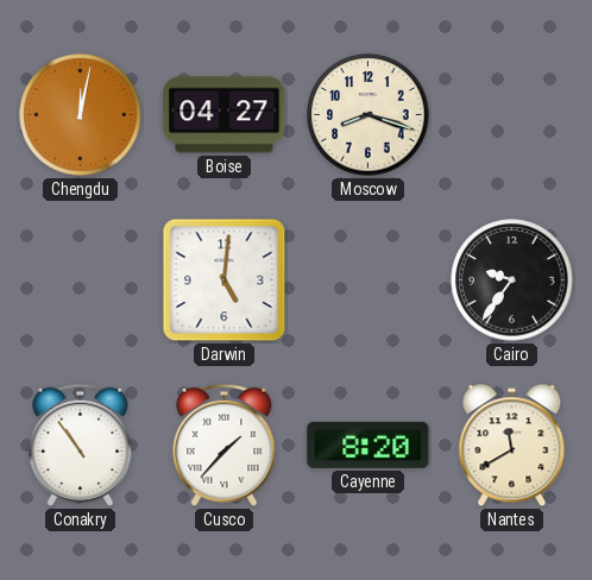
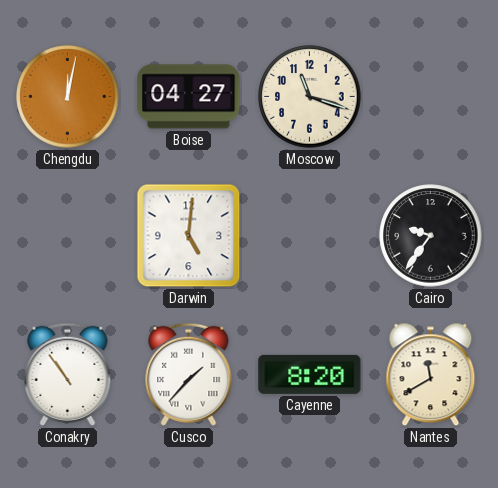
Moscow: 8:18 -> 11:18
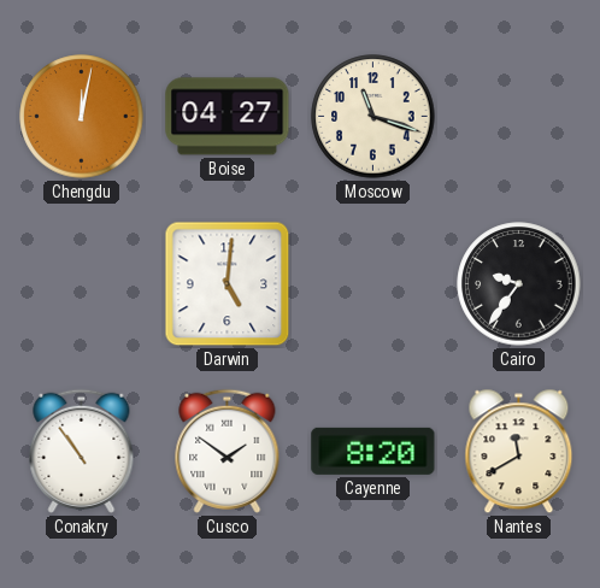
Cusco: 1:37 -> 1:51
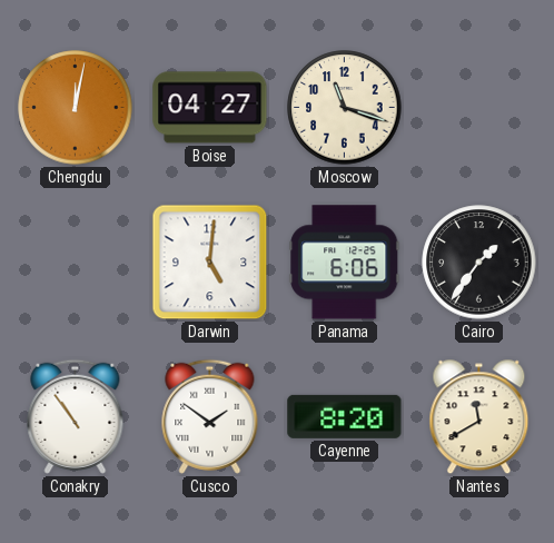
Panama: none -> 6:06
Cairo: 9:36 -> 1:36
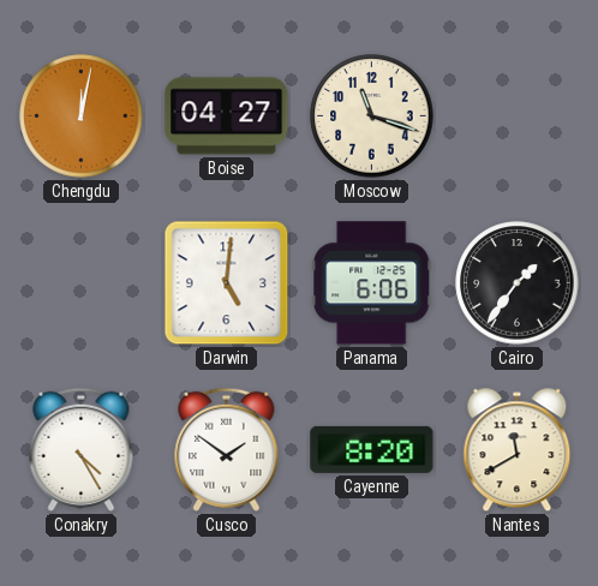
Conakry: 10:54 -> 4:25
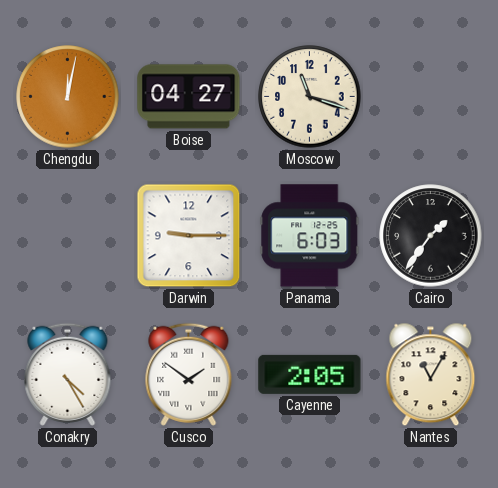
Darwin: 5:01 -> 9:15
Panama: 6:06 -> 6:03
Cayenne: 8:20 -> 2:05
Nantes: 11:40 -> 11:05
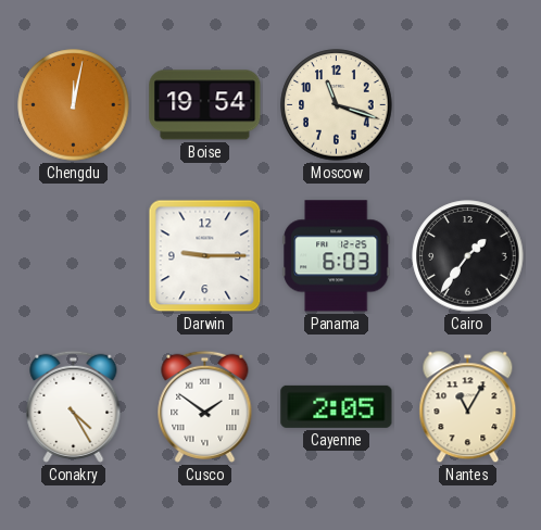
Boise: 04:27 -> 19:54
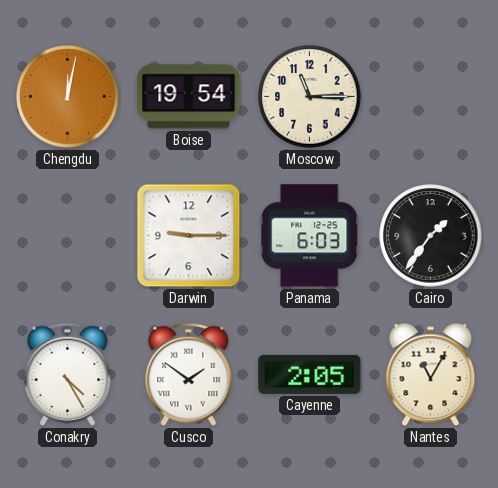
Moscow: 11:18 -> 11:15
